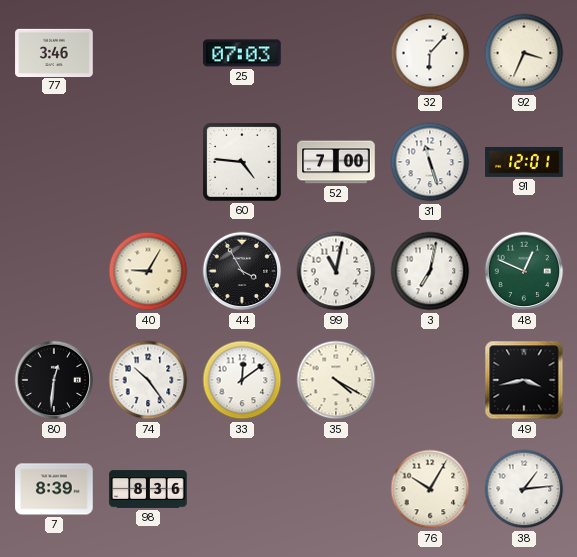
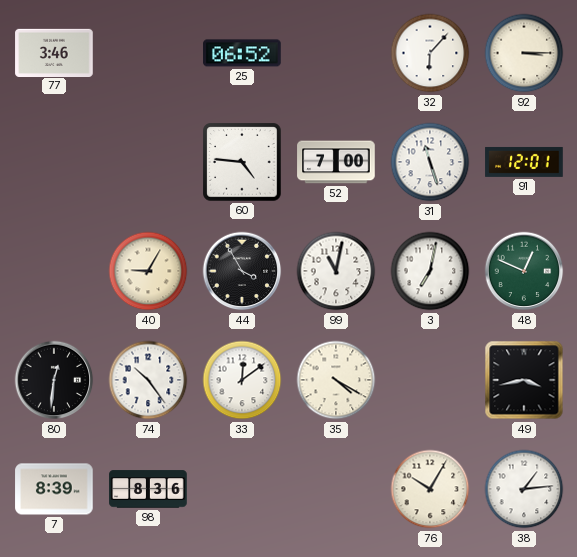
25: 07:03 -> 06:52
92: 3:34 -> 3:15
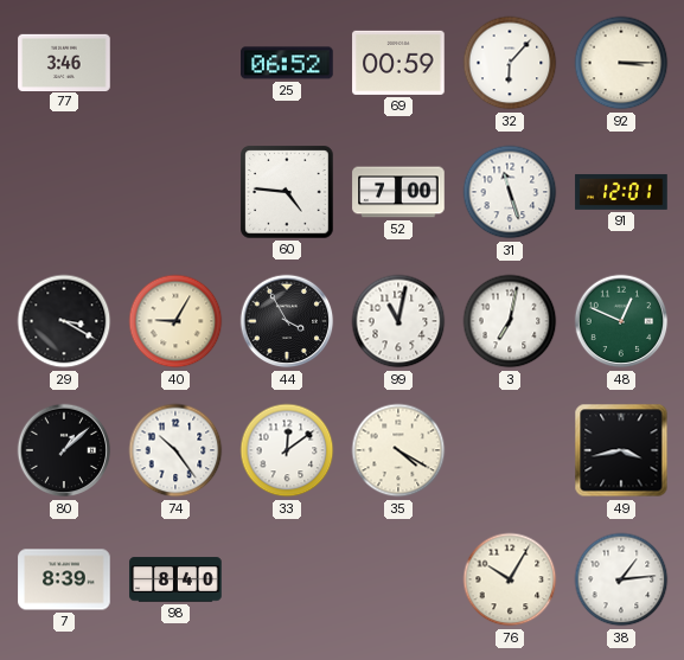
69: none -> 00:59
29: none -> 3:20
80: 12:31 -> 1:08
98: 8:36 -> 8:40
